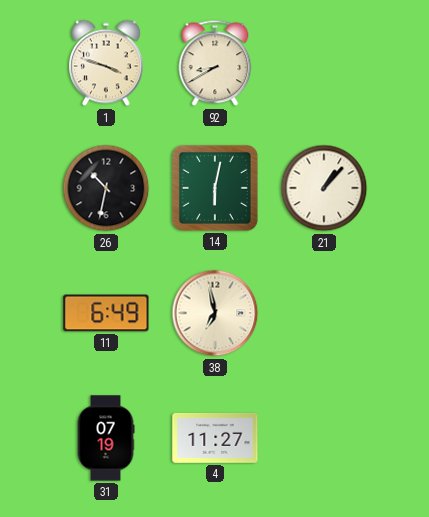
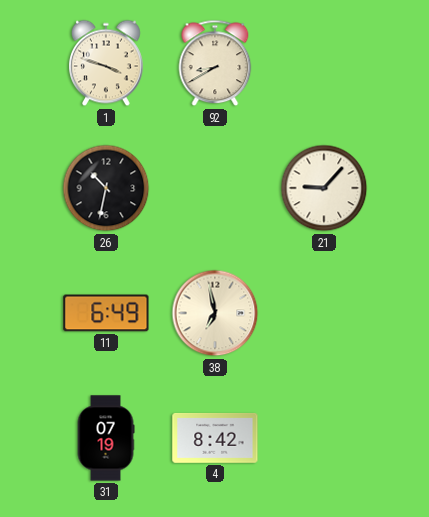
14: 6:02 -> none
21: 1:07 -> 9:07
4: 11:27 -> 8:42
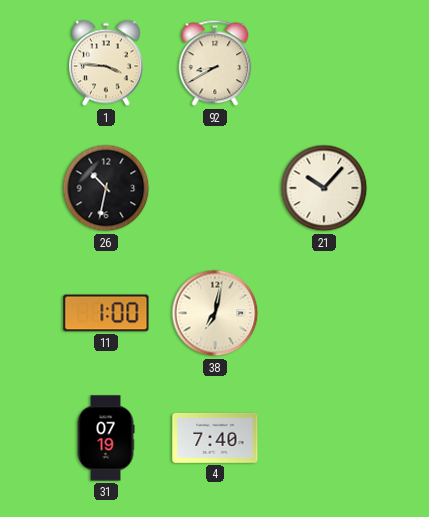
1: 3:48 -> 3:46
21: 9:07 -> 10:07
11: 6:49 -> 1:00
38: 6:58 -> 7:02
4: 8:42 -> 7:40
